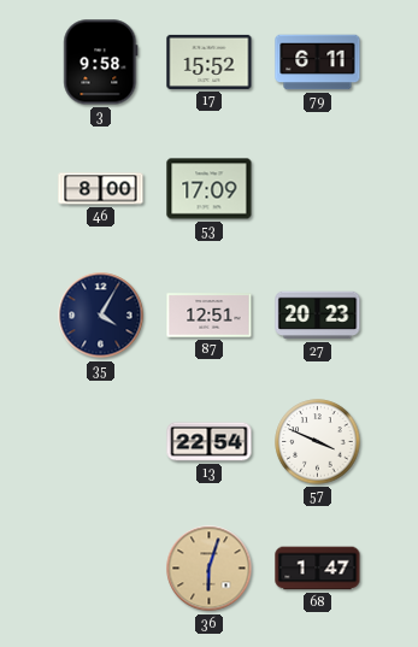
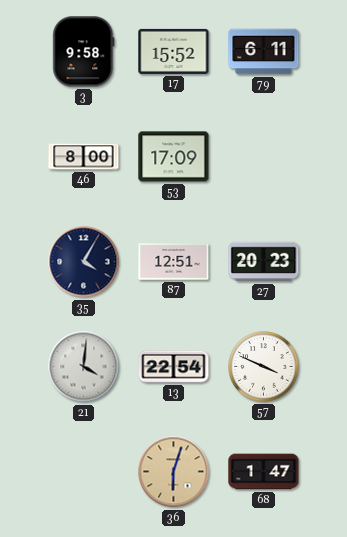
21: none -> 4:01
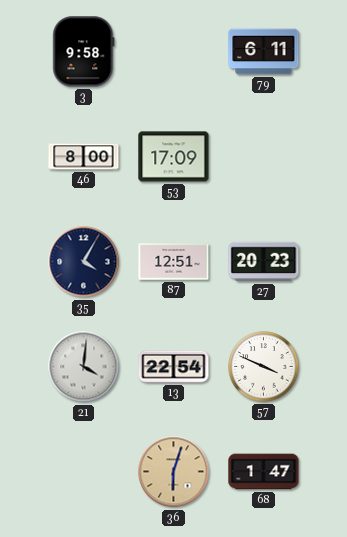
17: 15:52 -> none
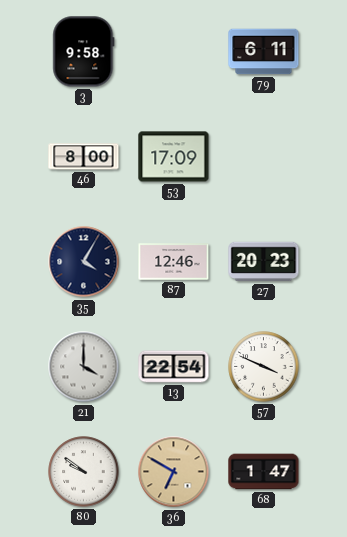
87: 12:51 -> 12:46
21: 4:01 -> 4:00
80: none -> 9:51
36: 6:03 -> 6:50
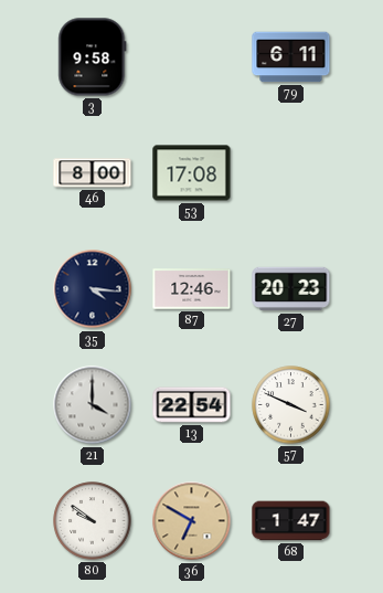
53: 17:09 -> 17:08
35: 4:05 -> 4:16
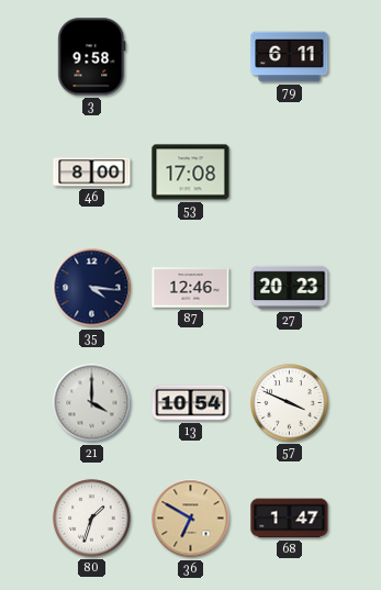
13: 22:54 -> 10:54
80: 9:51 -> 1:33
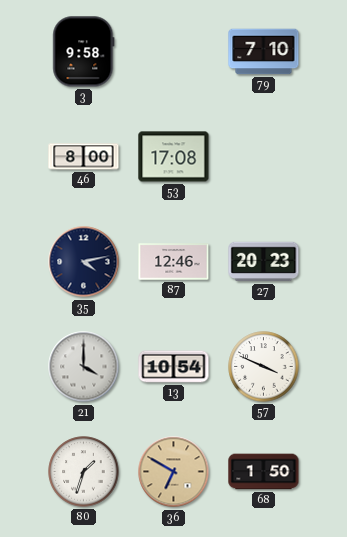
79: 6:11 -> 7:10
35: 4:16 -> 4:13
68: 1:47 -> 1:50
